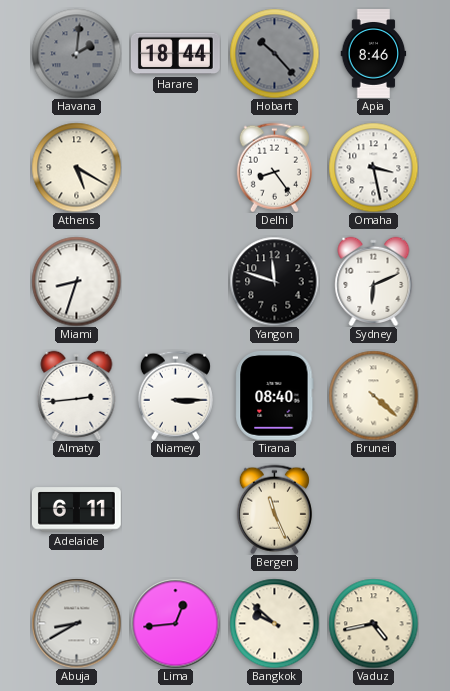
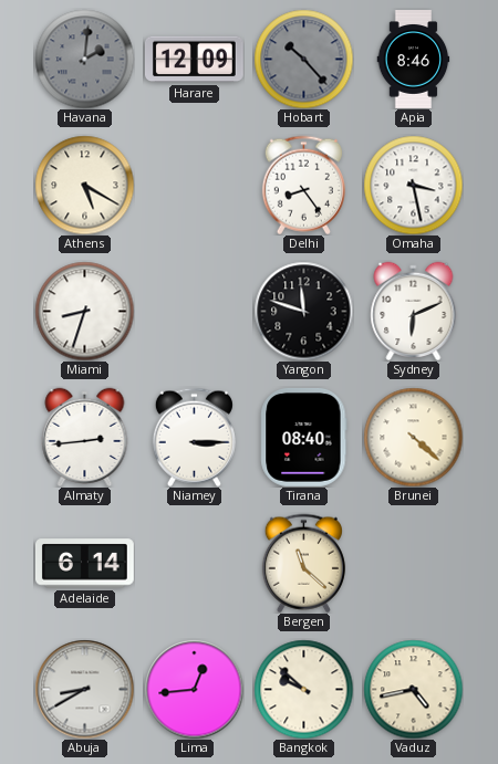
Harare: 18:44 -> 12:09
Adelaide: 6:11 -> 6:14
Bergen: 11:26 -> 11:22
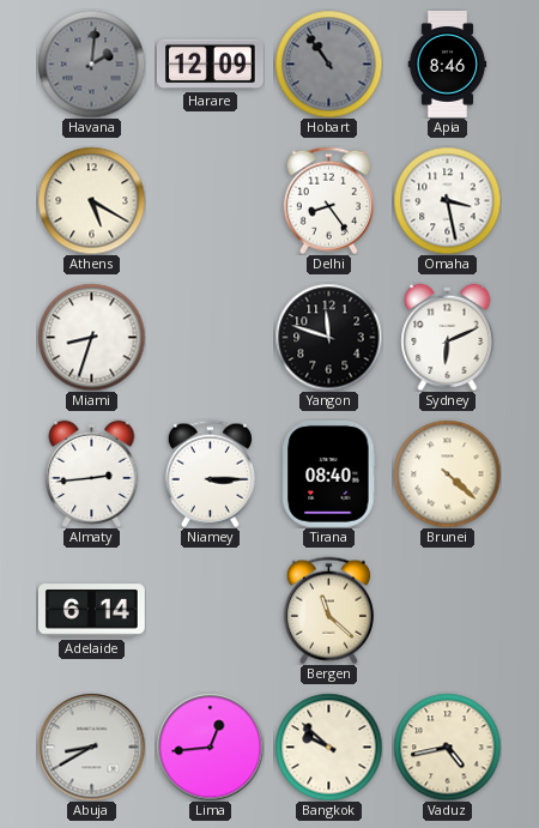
Hobart: 10:23 -> 10:54
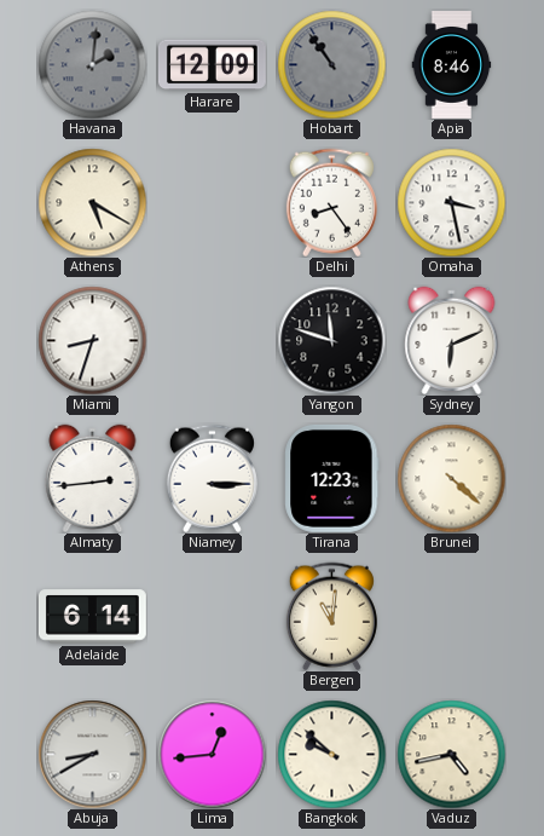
Tirana: 08:40 -> 12:23
Bergen: 11:22 -> 11:01
